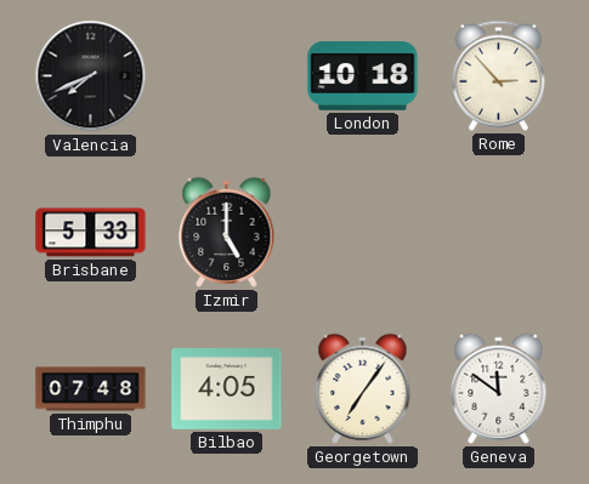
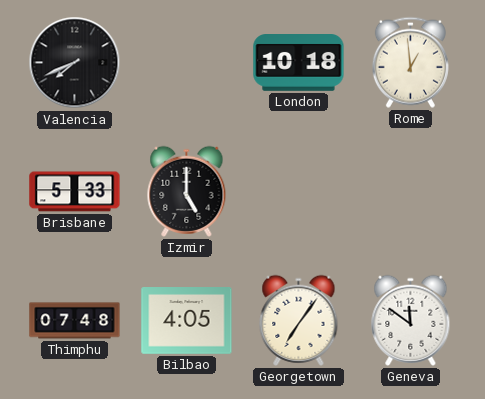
Rome: 2:53 -> 12:59
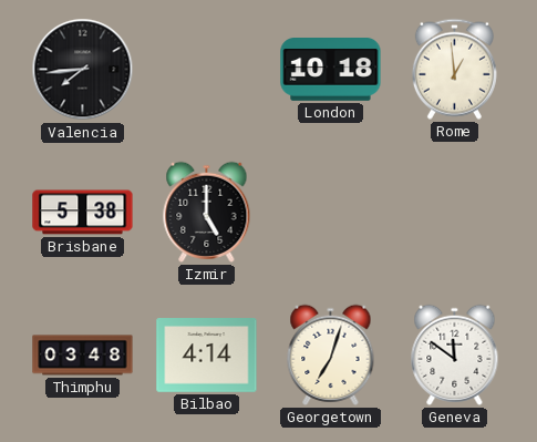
Valencia: 7:41 -> 7:44
Brisbane: 5:33 -> 5:38
Thimphu: 07:48 -> 03:48
Bilbao: 4:05 -> 4:14
Georgetown: 7:06 -> 7:03
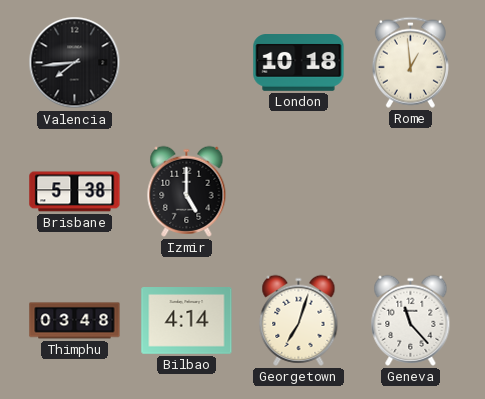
Geneva: 11:51 -> 11:23
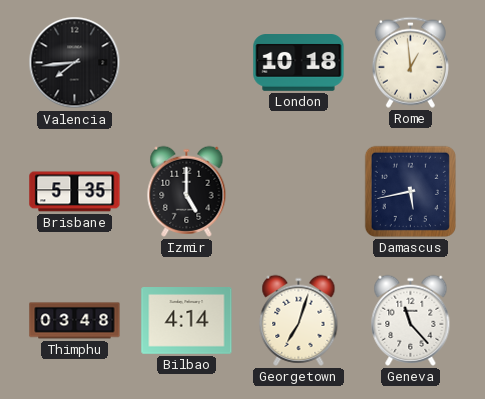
Brisbane: 5:38 -> 5:35
Damascus: none -> 5:43
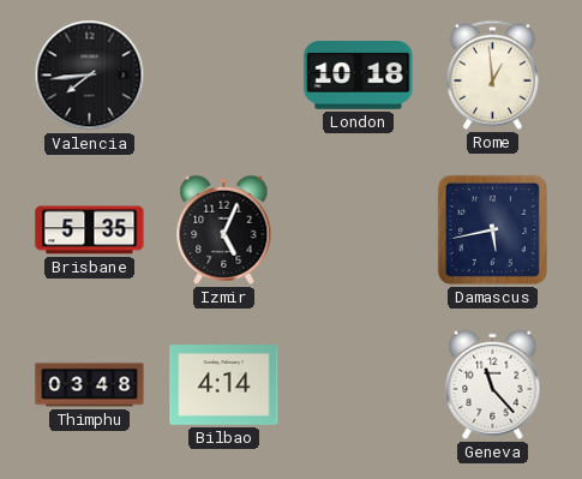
Izmir: 5:00 -> 5:04
Georgetown: 7:03 -> none
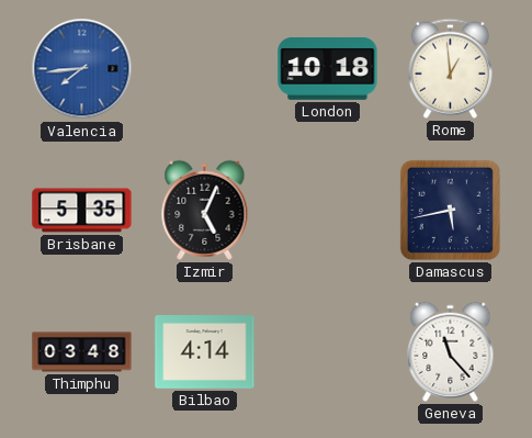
Valencia dial: black -> blue
